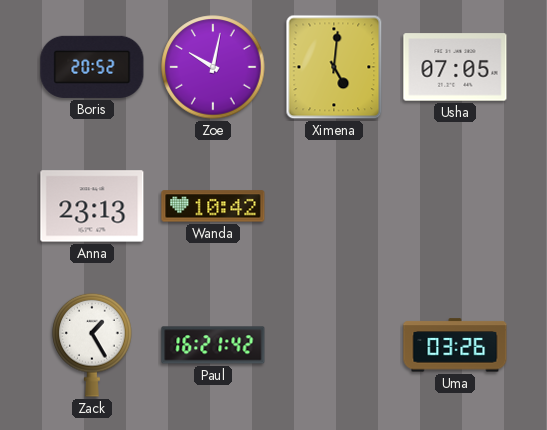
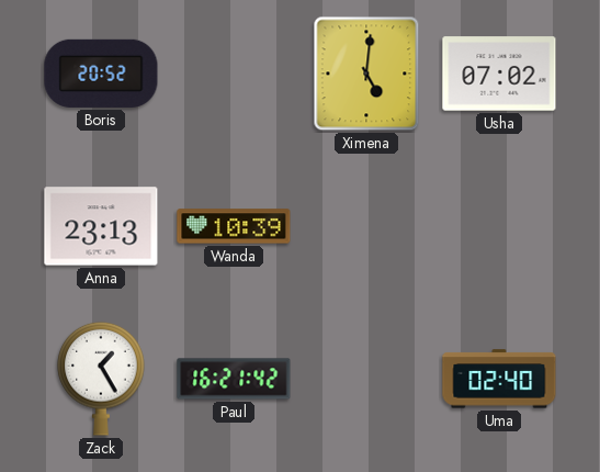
Zoe: 10:02 -> none
Usha: 07:05 -> 07:02
Wanda: 10:42 -> 10:39
Uma: 03:26 -> 02:40
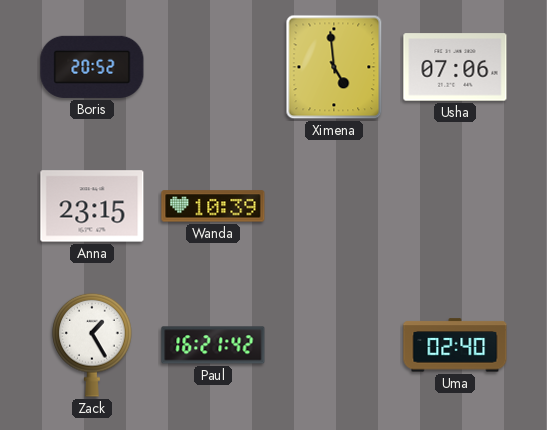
Ximena: 5:01 -> 4:59
Usha: 07:02 -> 07:06
Anna: 23:13 -> 23:15
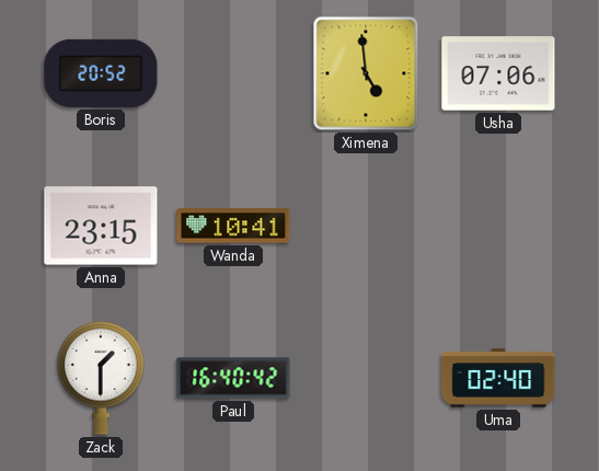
Wanda: 10:39 -> 10:41
Zack: 1:25 -> 1:30
Paul: 16:21 -> 16:40
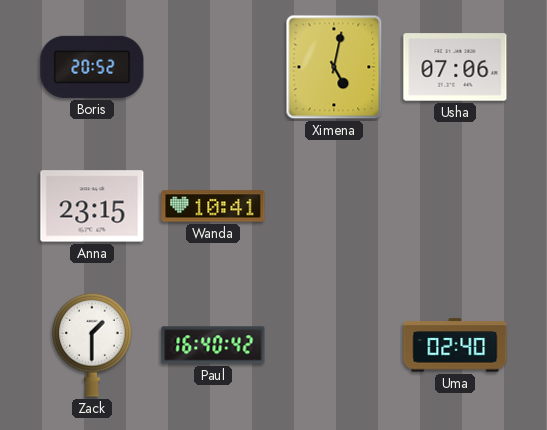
Ximena: 4:59 -> 5:02
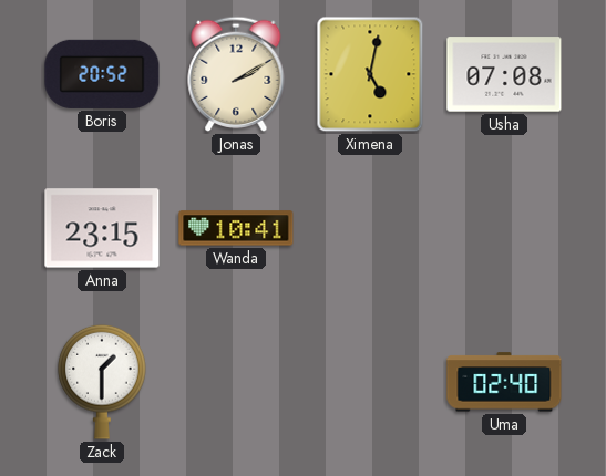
Jonas: none -> 2:10
Usha: 07:06 -> 07:08
Paul: 16:40 -> none
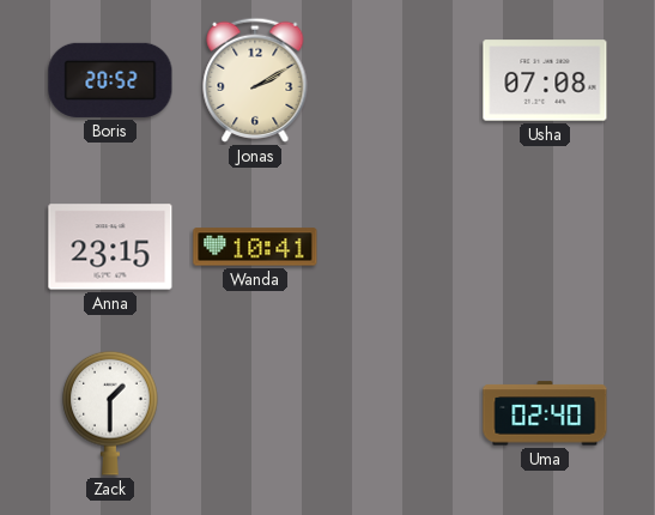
Ximena: 5:02 -> none
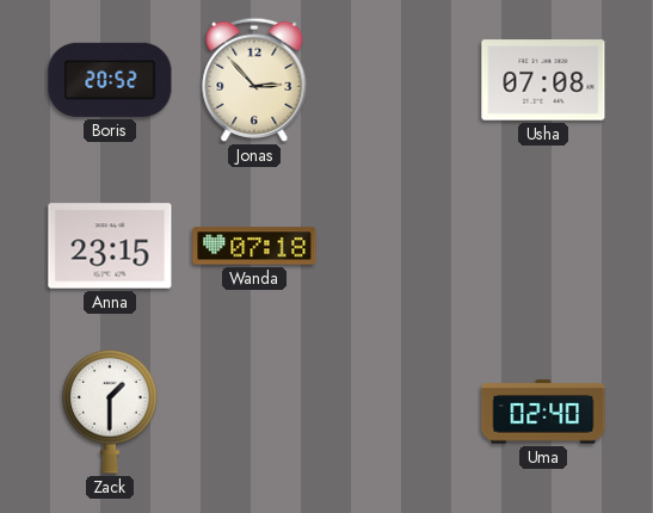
Jonas: 2:10 -> 2:53
Wanda: 10:41 -> 07:18
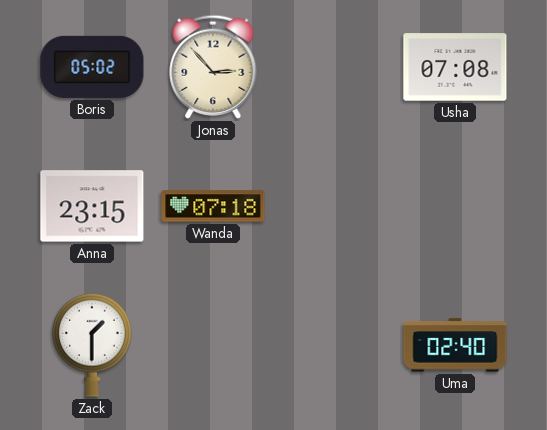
Boris: 20:52 -> 05:02
